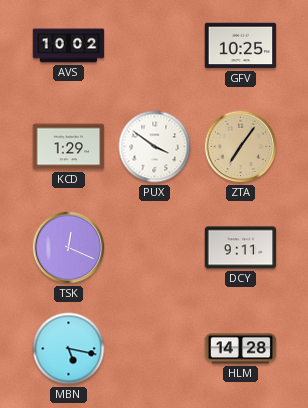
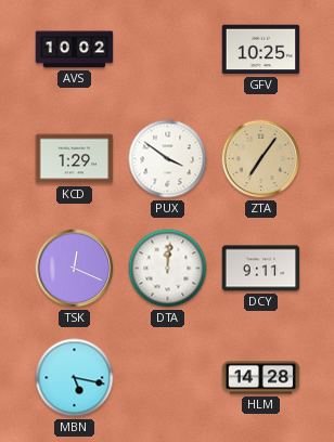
DTA: none -> 12:01
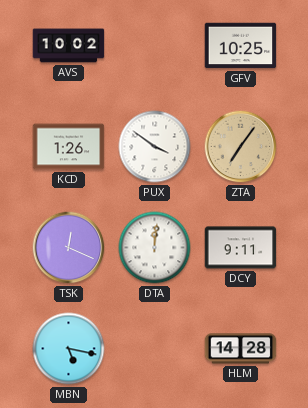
KCD: 1:29 -> 1:26
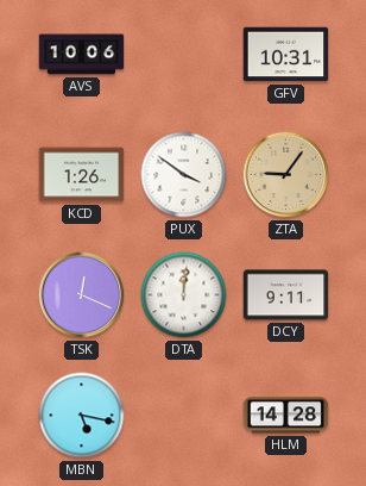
AVS: 10:02 -> 10:06
GFV: 10:25 -> 10:31
ZTA: 7:06 -> 9:06
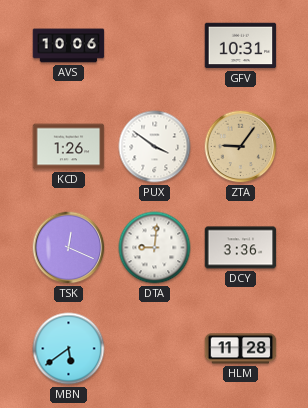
DTA: 12:01 -> 9:01
DCY: 9:11 -> 3:36
MBN: 5:17 -> 5:39
HLM: 14:28 -> 11:28
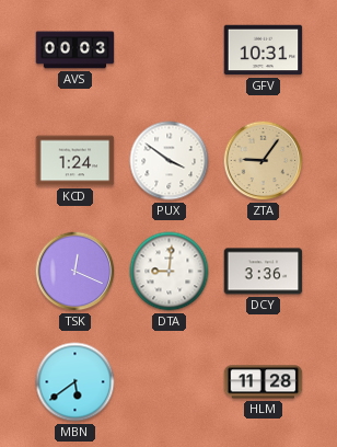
AVS: 10:06 -> 00:03
KCD: 1:26 -> 1:24
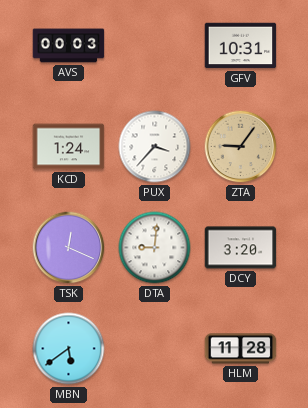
PUX: 3:51 -> 3:37
DCY: 3:36 -> 3:20
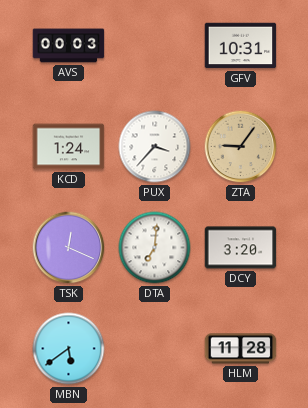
DTA: 9:01 -> 7:01
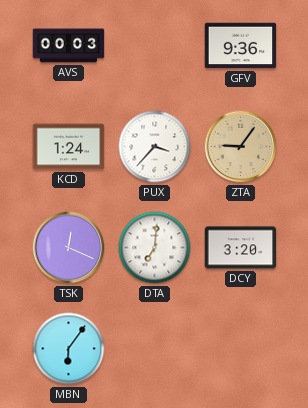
GFV: 10:31 -> 9:36
MBN: 5:39 -> 6:06
HLM: 11:28 -> none
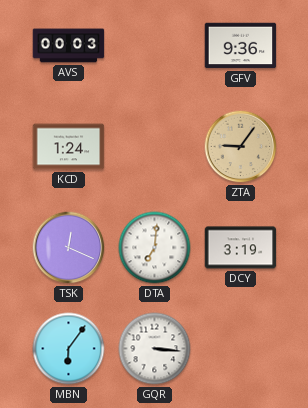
PUX: 3:37 -> none
DCY: 3:20 -> 3:19
GQR: none -> 3:16
